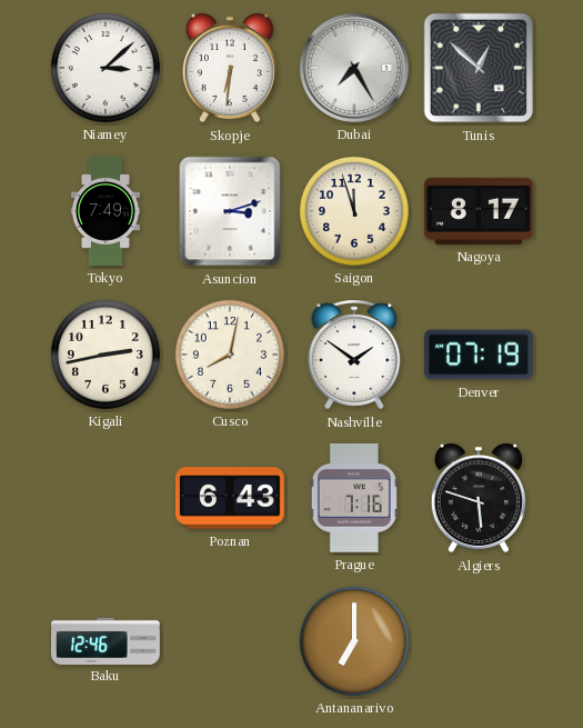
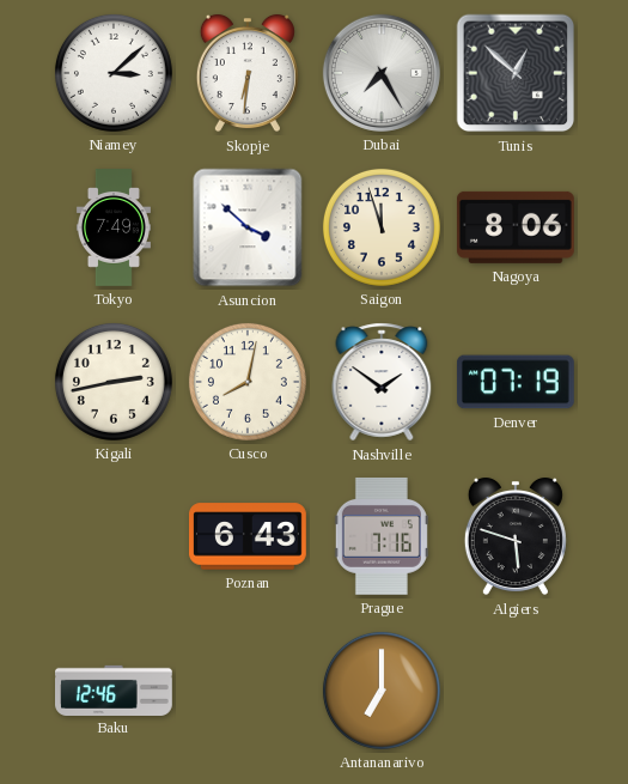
Asuncion: 3:12 -> 3:52
Nagoya: 8:17 -> 8:06
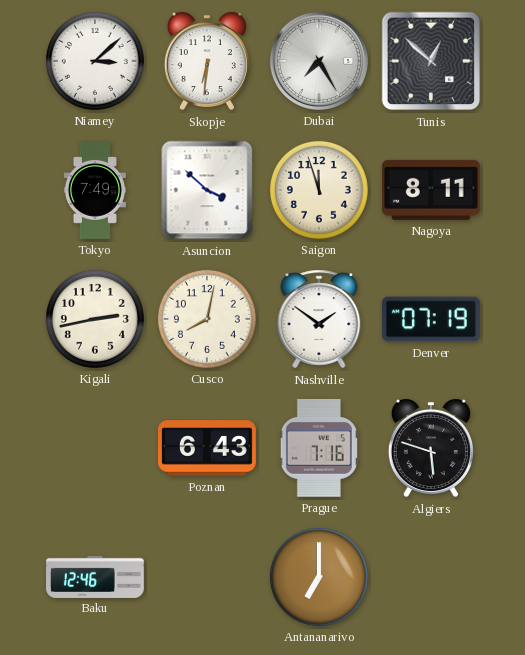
Nagoya: 8:06 -> 8:11
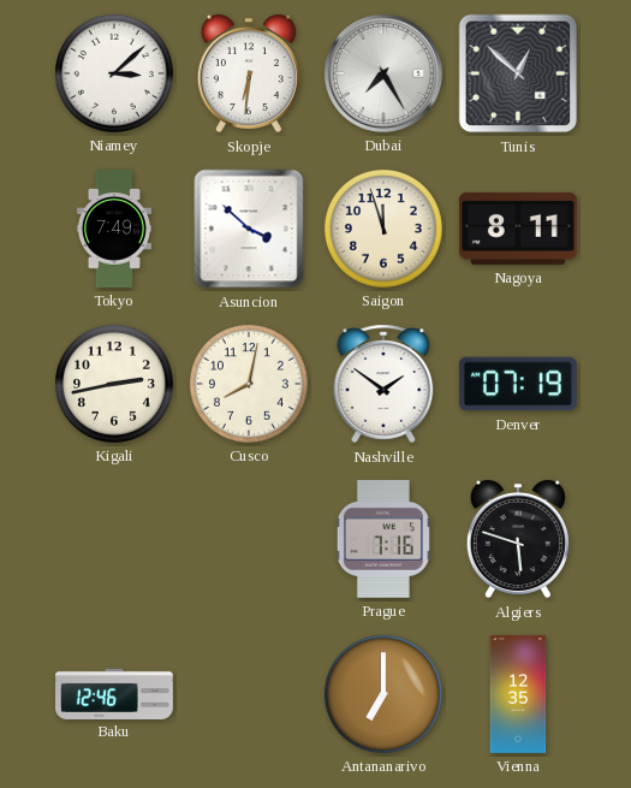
Poznan: 6:43 -> none
Vienna: none -> 12:35
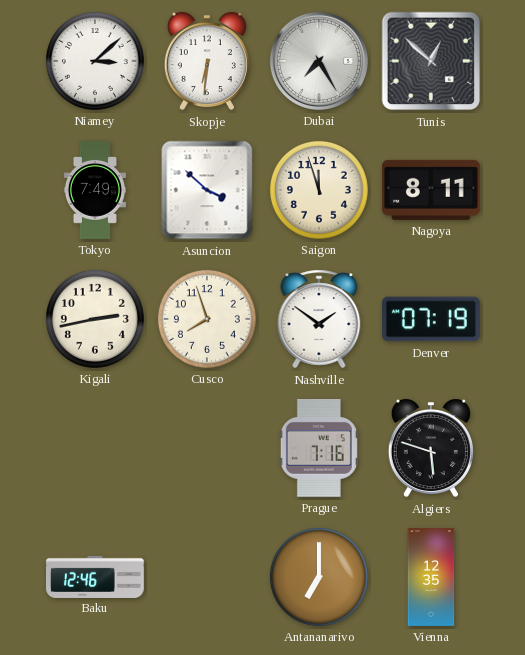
Cusco: 8:02 -> 7:57
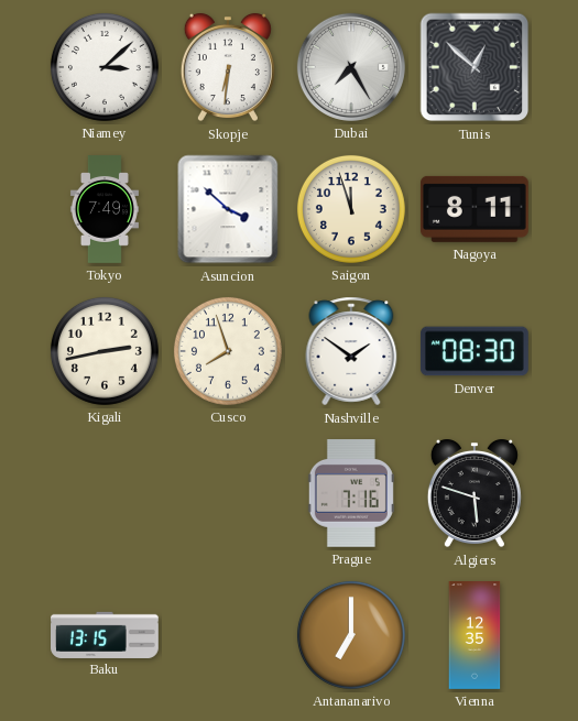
Denver: 07:19 -> 08:30
Baku: 12:46 -> 13:15
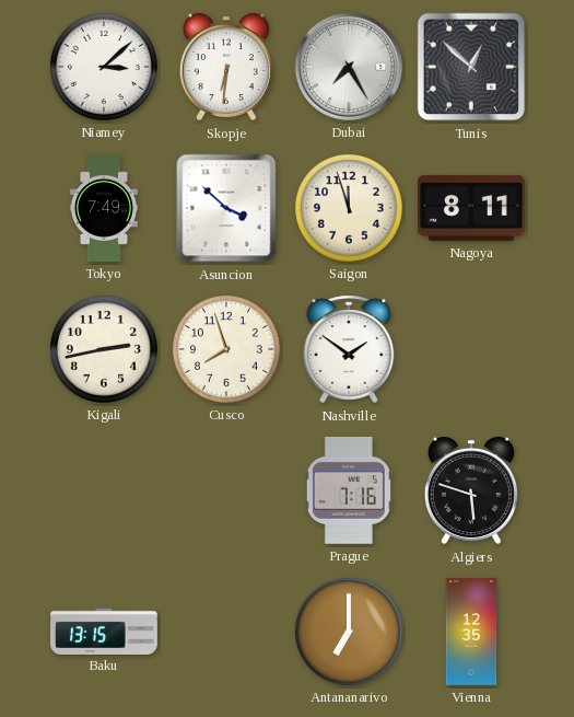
Denver: 08:30 -> none
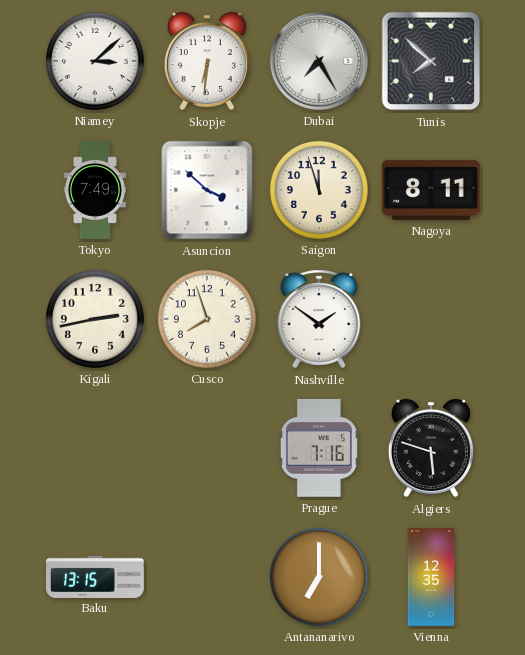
Tunis: 12:52 -> 7:52
